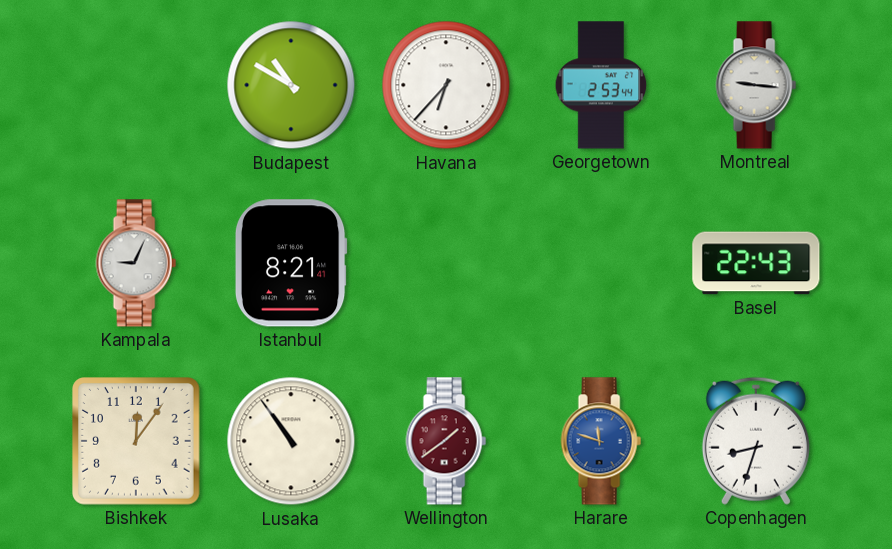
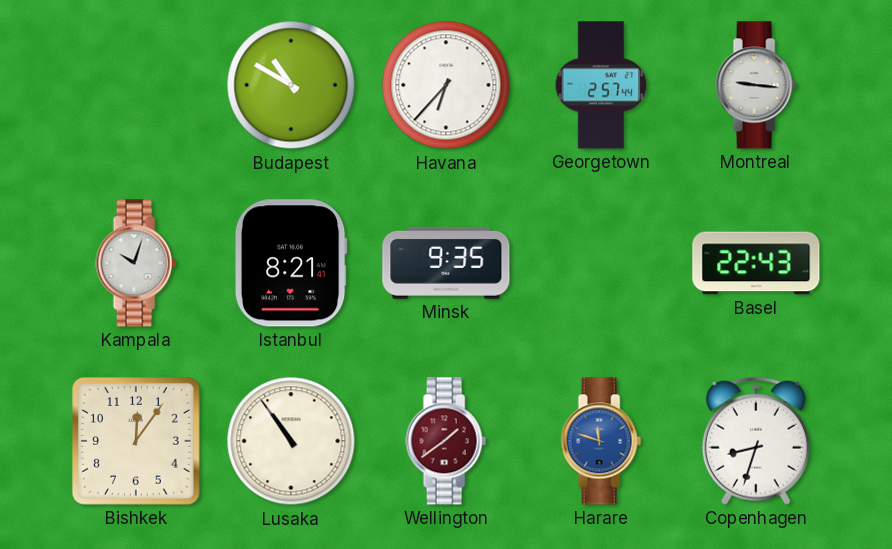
Georgetown: 2:53 -> 2:57
Kampala: 9:04 -> 10:03
Minsk: none -> 9:35
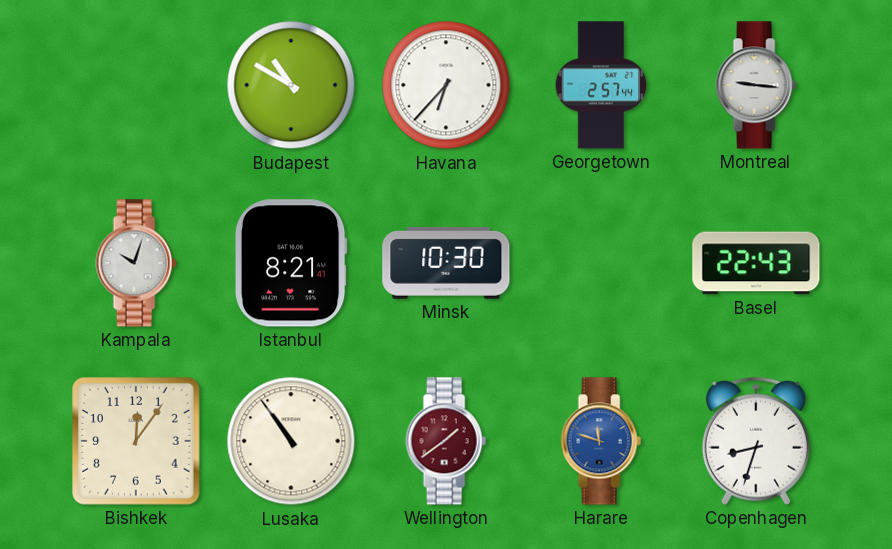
Minsk: 9:35 -> 10:30
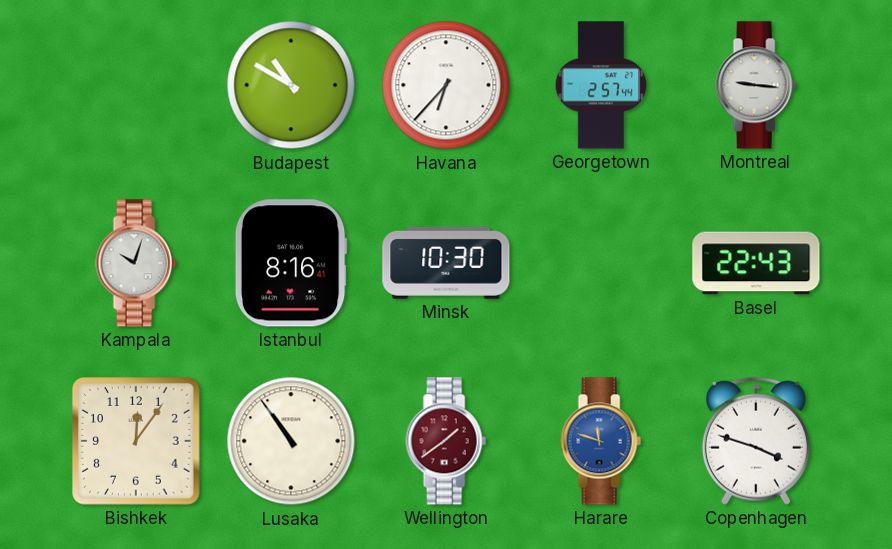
Istanbul: 8:21 -> 8:16
Copenhagen: 8:33 -> 3:48
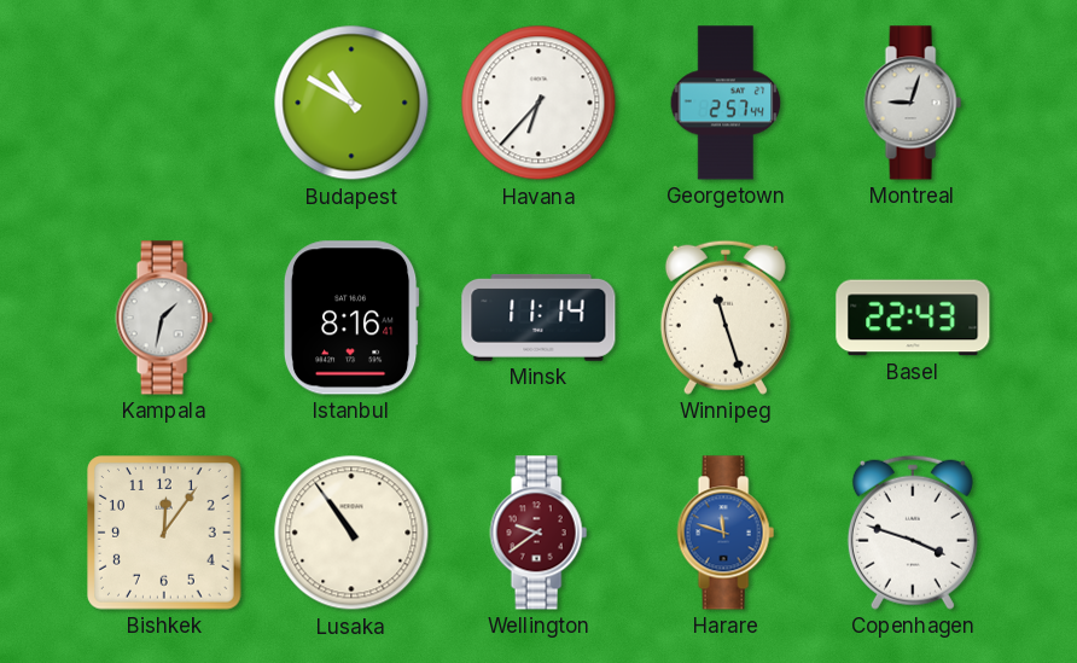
Montreal: 9:16 -> 9:03
Kampala: 10:03 -> 1:32
Minsk: 10:30 -> 11:14
Winnipeg: none -> 11:27
Wellington: 1:39 -> 9:39
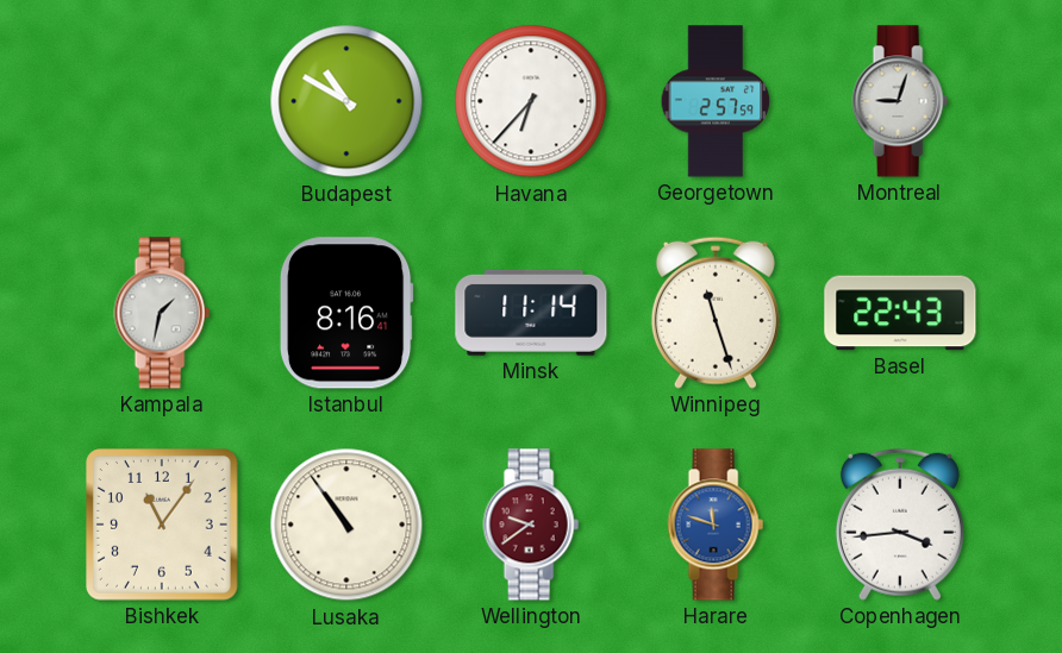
Georgetown: 2:57:44 -> 2:57:59
Bishkek: 12:06 -> 11:06
Copenhagen: 3:48 -> 3:44
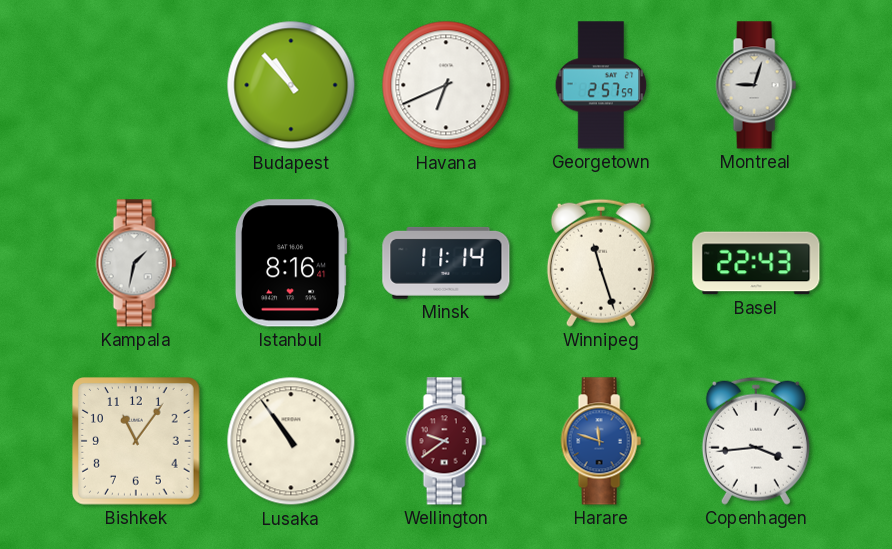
Budapest: 10:50 -> 10:53
Havana: 6:37 -> 6:41
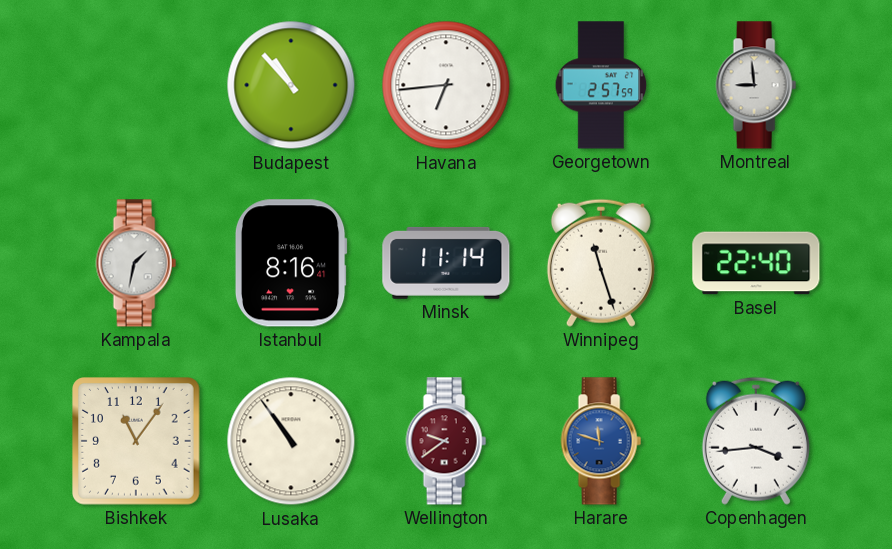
Havana: 6:41 -> 6:44
Montreal: 9:03 -> 8:59
Basel: 22:43 -> 22:40
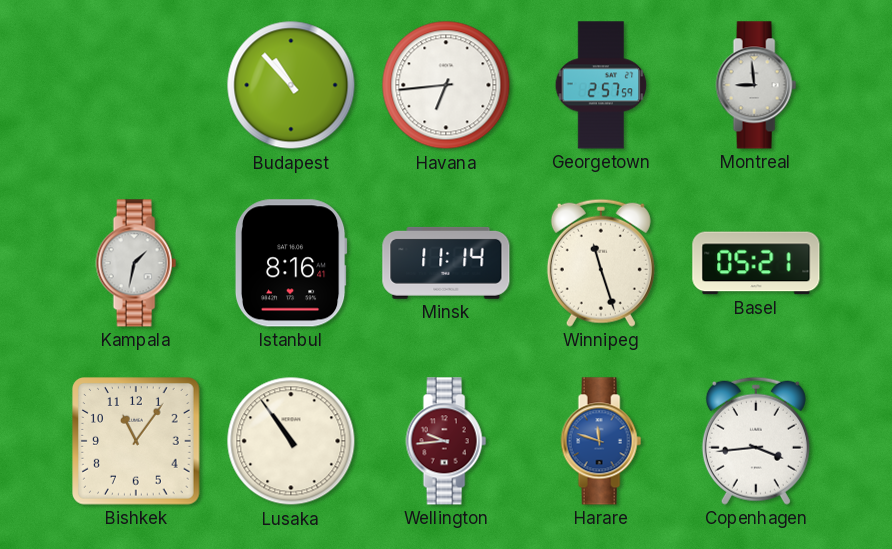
Basel: 22:40 -> 05:21
Wellington: 9:39 -> 9:44
